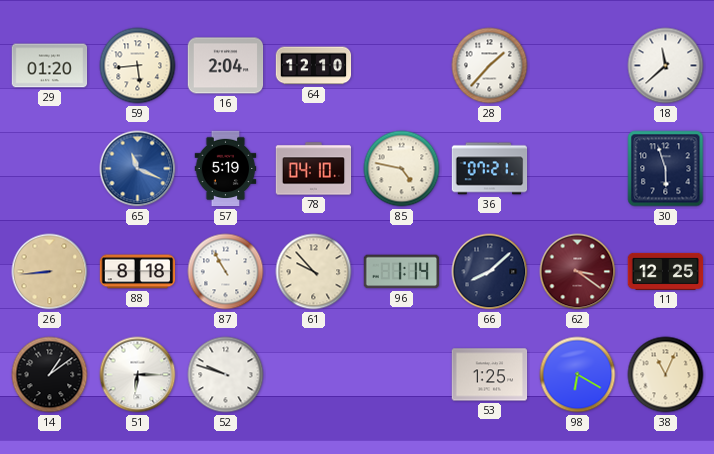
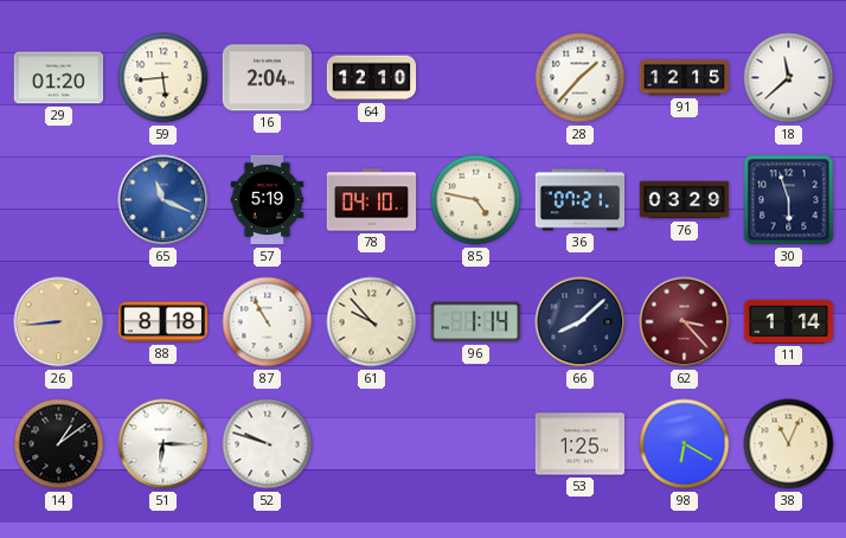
91: none -> 12:15
76: none -> 03:29
62: 3:21 -> 3:23
11: 12:25 -> 1:14
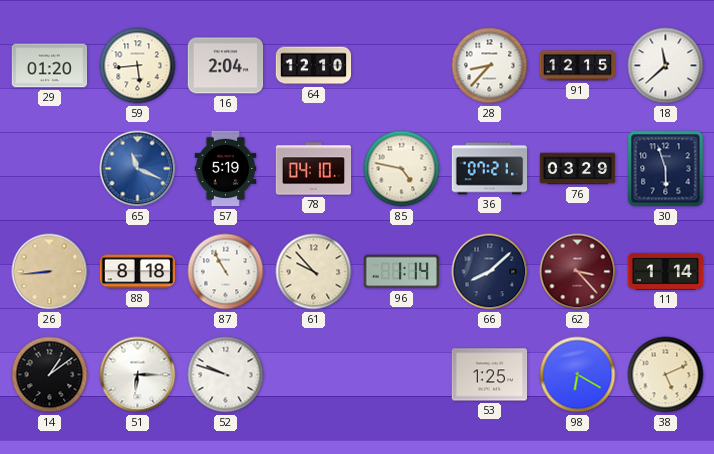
28: 1:37 -> 8:37
38: 11:04 -> 5:11
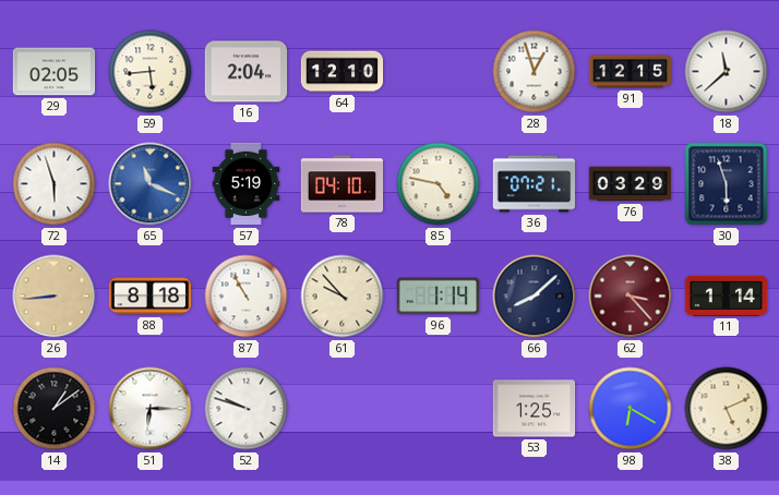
29: 01:20 -> 02:05
28: 8:37 -> 12:57
72: none -> 5:57
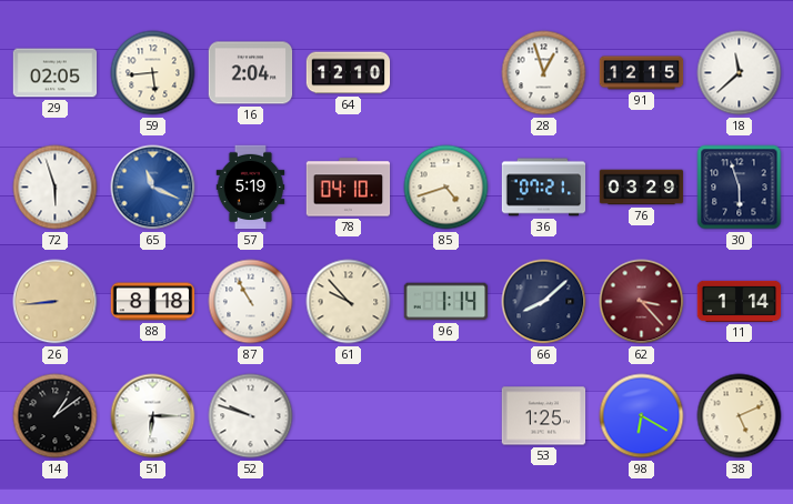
85: 4:47 -> 4:42
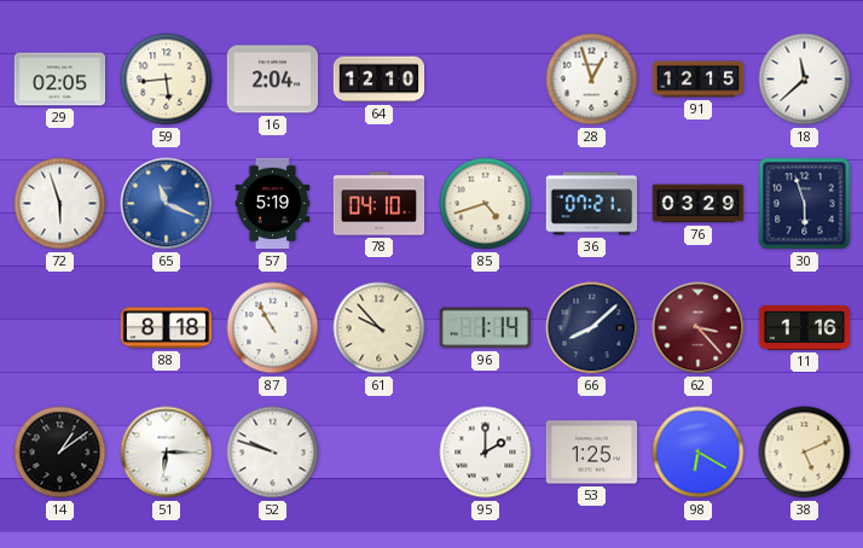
26: 8:44 -> none
11: 1:14 -> 1:16
95: none -> 2:00
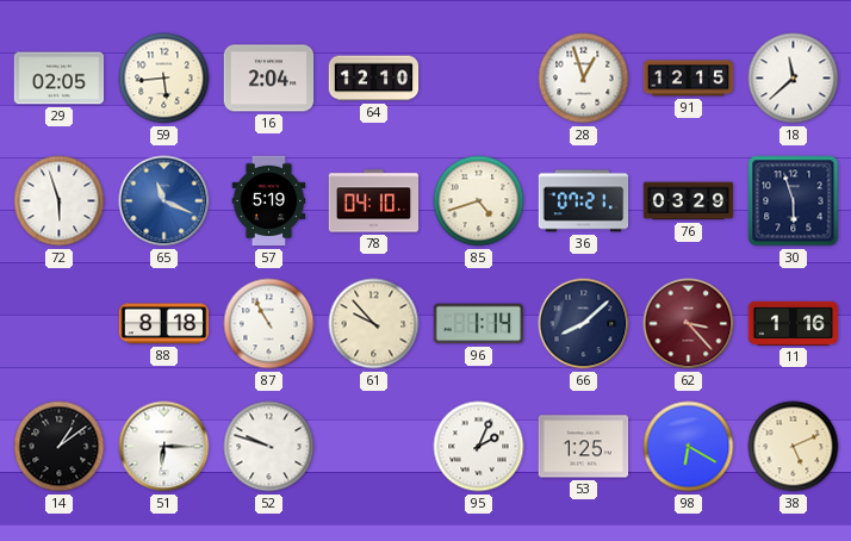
95: 2:00 -> 2:04
